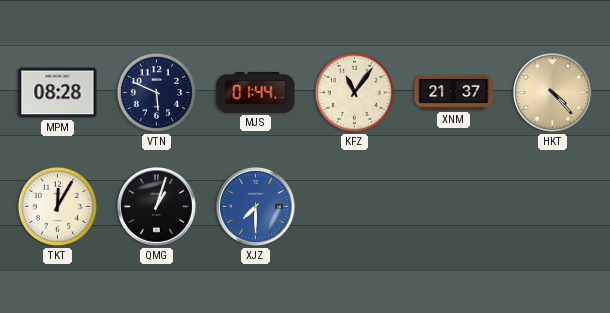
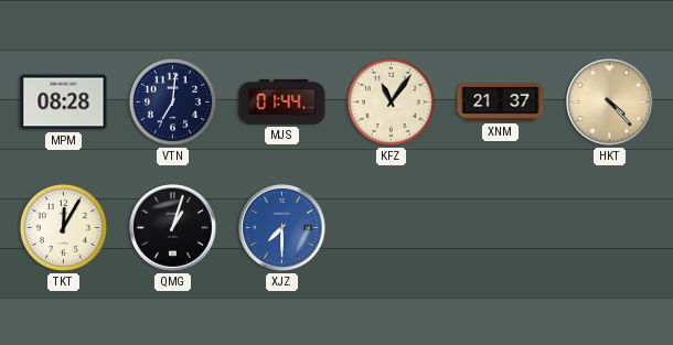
VTN: 5:49 -> 7:01
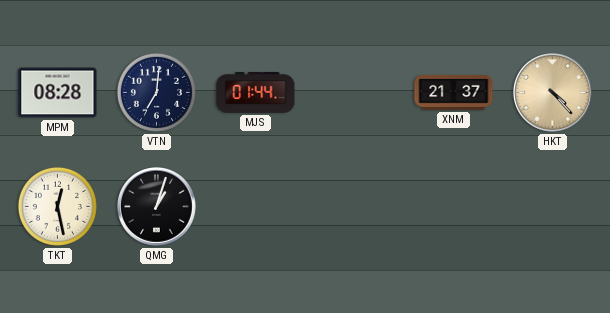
KFZ: 11:06 -> none
TKT: 12:05 -> 12:28
XJZ: 7:30 -> none
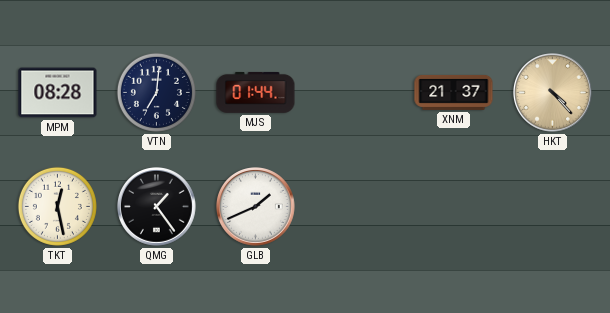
QMG: 1:03 -> 1:24
GLB: none -> 1:41
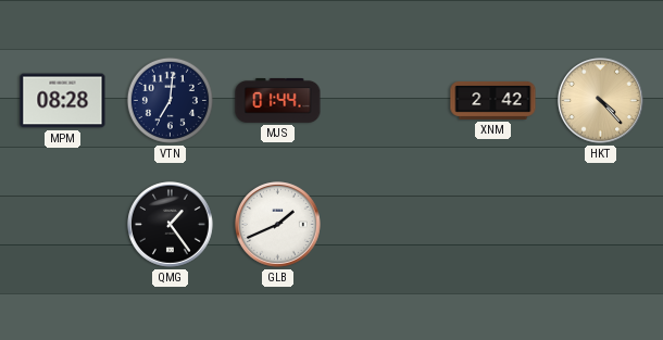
XNM: 21:37 -> 2:42
TKT: 12:28 -> none
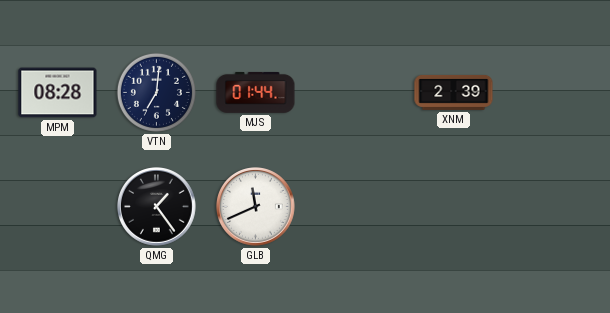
XNM: 2:42 -> 2:39
HKT: 4:23 -> none
GLB: 1:41 -> 11:41
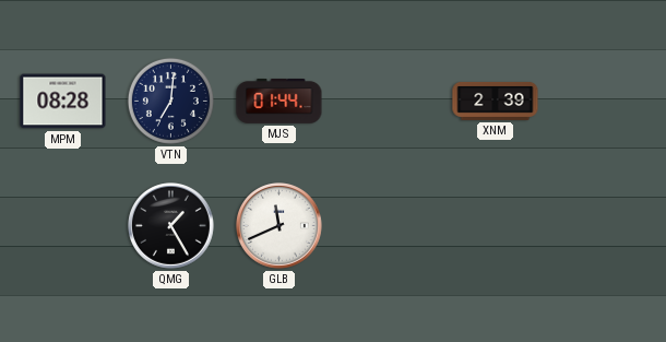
QMG: 1:24 -> 1:25
